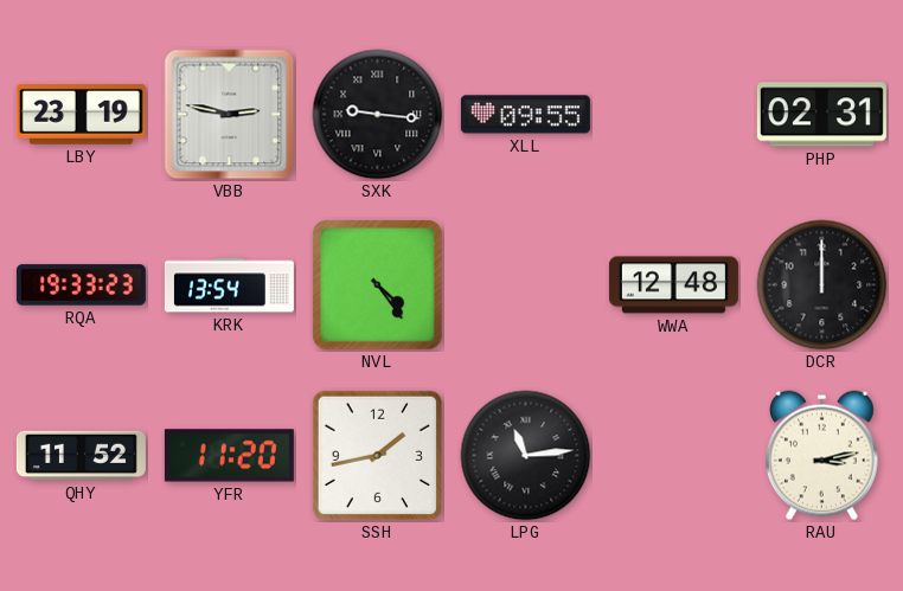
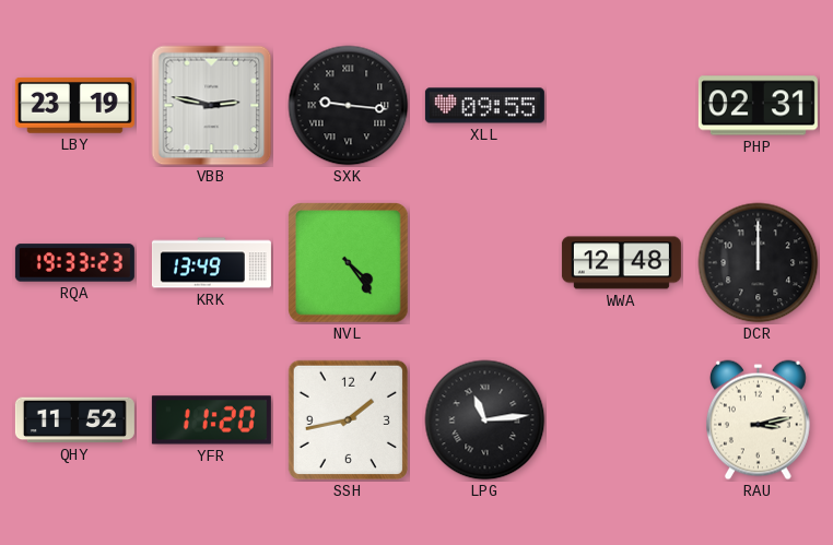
KRK: 13:54 -> 13:49
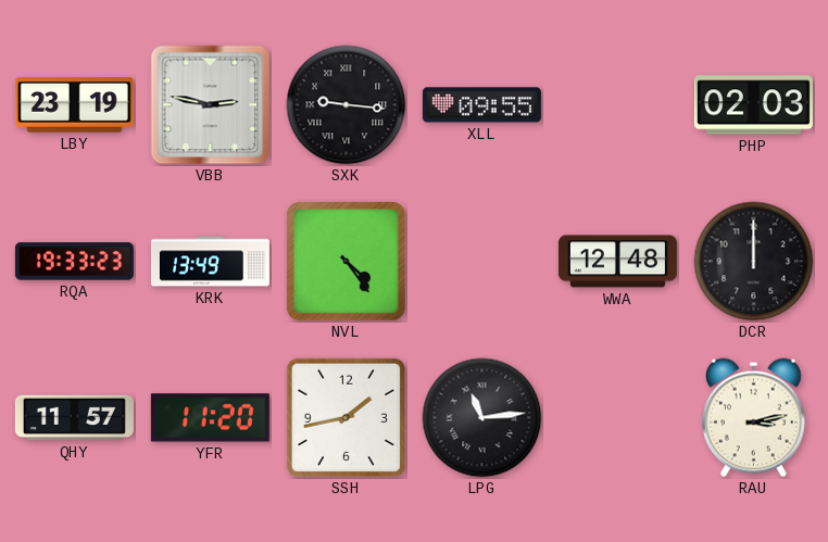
PHP: 02:31 -> 02:03
QHY: 11:52 -> 11:57
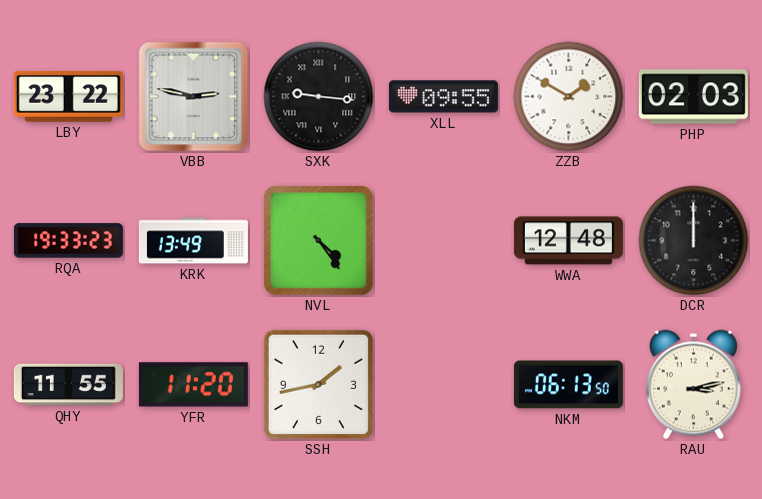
LBY: 23:19 -> 23:22
ZZB: none -> 1:50
QHY: 11:57 -> 11:55
LPG: 11:14 -> none
NKM: none -> 06:13
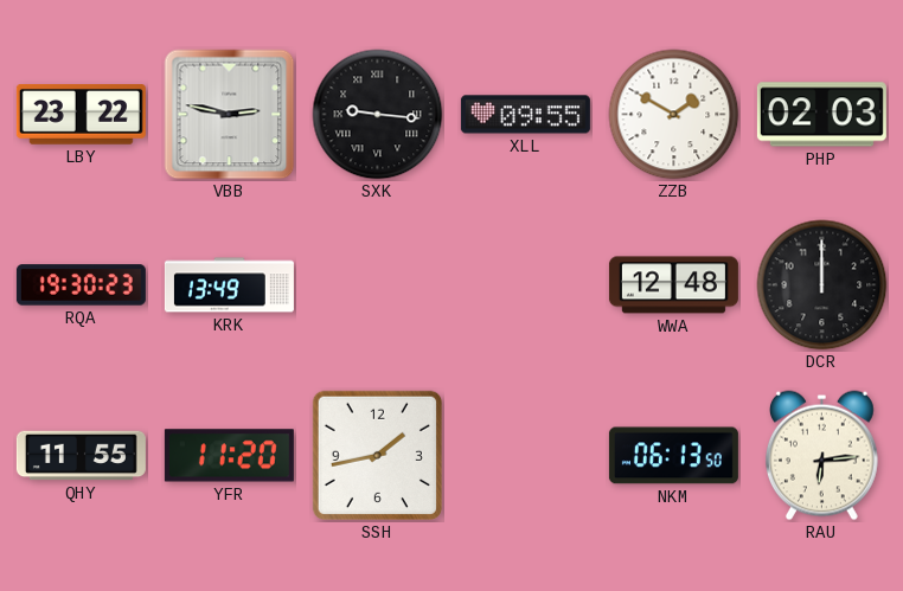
RQA: 19:33 -> 19:30
NVL: 4:24 -> none
RAU: 3:13 -> 6:14
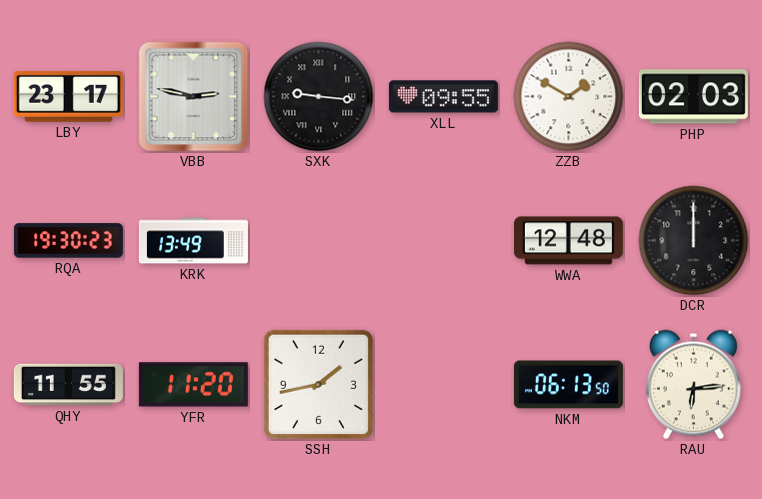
LBY: 23:22 -> 23:17
